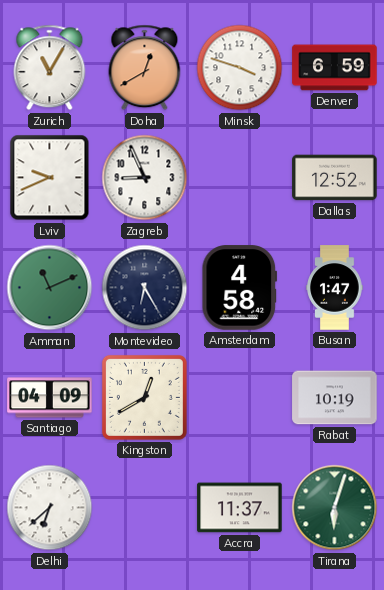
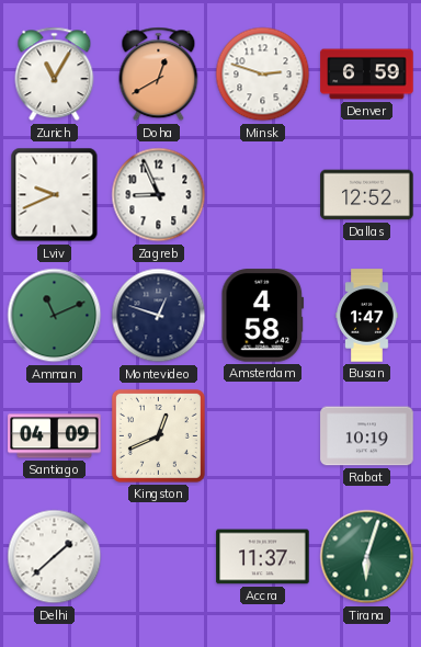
Minsk: 3:48 -> 2:48
Montevideo: 6:25 -> 12:48
Kingston: 12:40 -> 12:41
Delhi: 6:38 -> 1:38
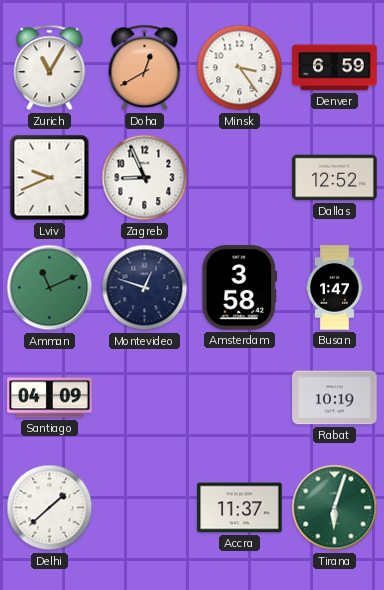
Minsk: 2:48 -> 3:24
Amsterdam: 4:58 -> 3:58
Kingston: 12:41 -> none
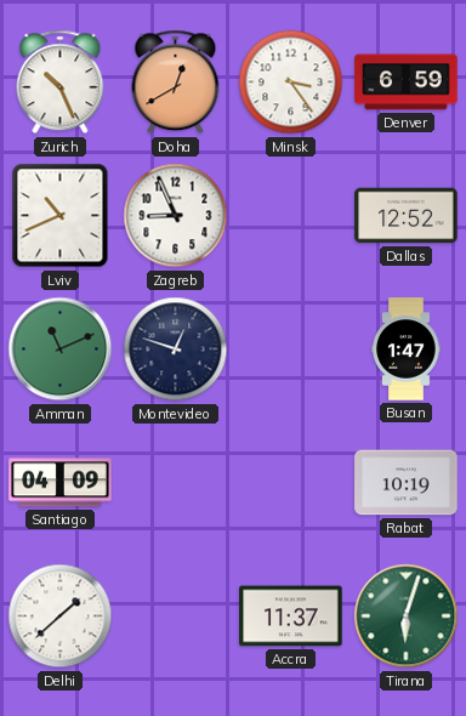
Zurich: 11:05 -> 10:26
Lviv: 9:41 -> 10:41
Amsterdam: 3:58 -> none
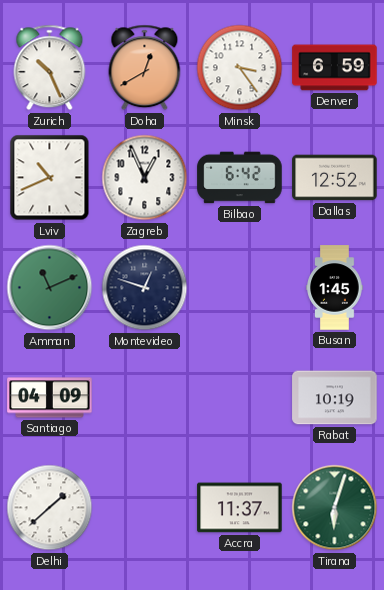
Zagreb: 8:56 -> 12:56
Bilbao: none -> 6:42
Busan: 1:47 -> 1:45
